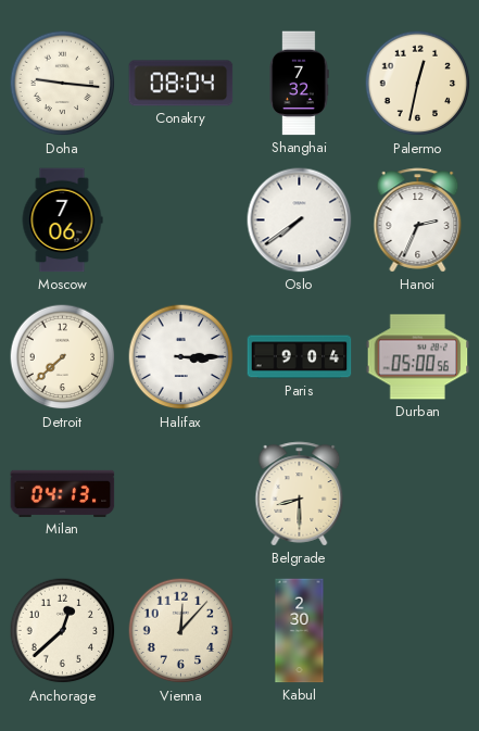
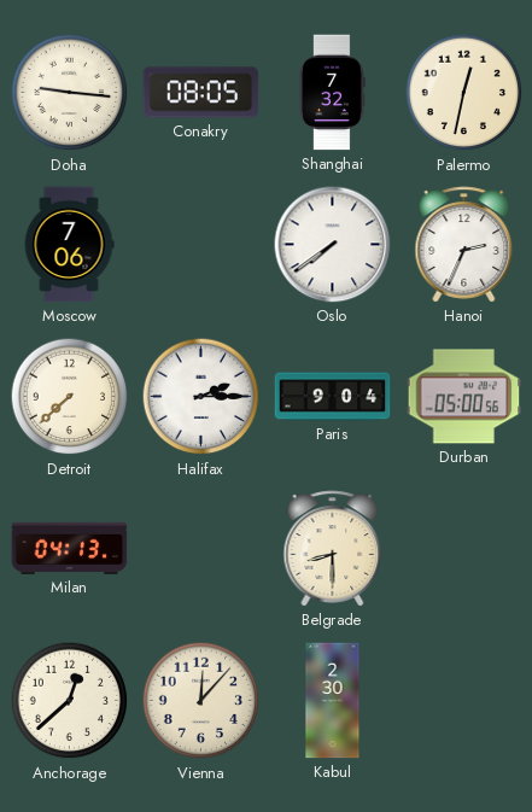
Conakry: 08:04 -> 08:05
Halifax: 3:15 -> 2:15
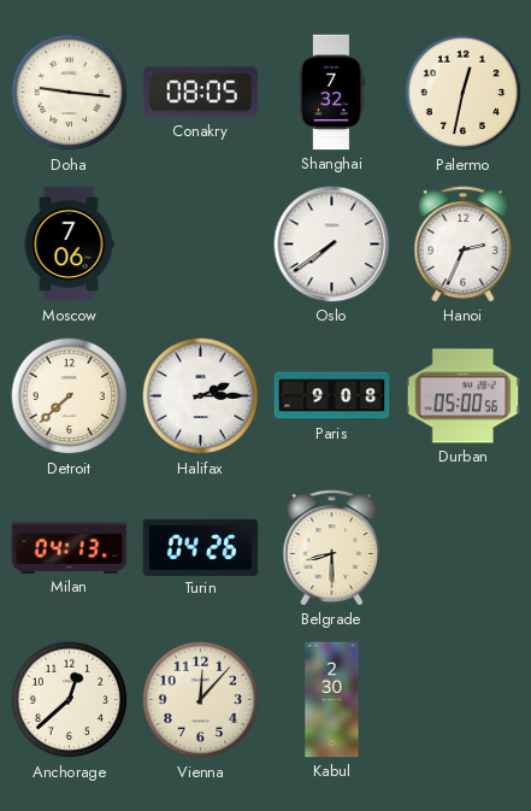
Paris: 9:04 -> 9:08
Turin: none -> 04:26
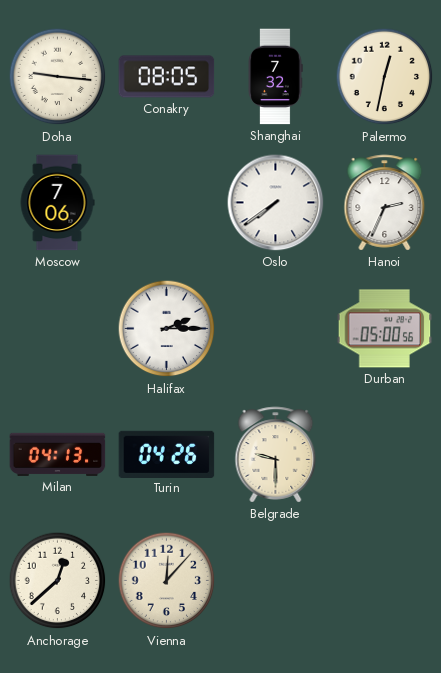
Detroit: 7:38 -> none
Paris: 9:08 -> none
Belgrade: 8:30 -> 9:30
Kabul: 2:30 -> none
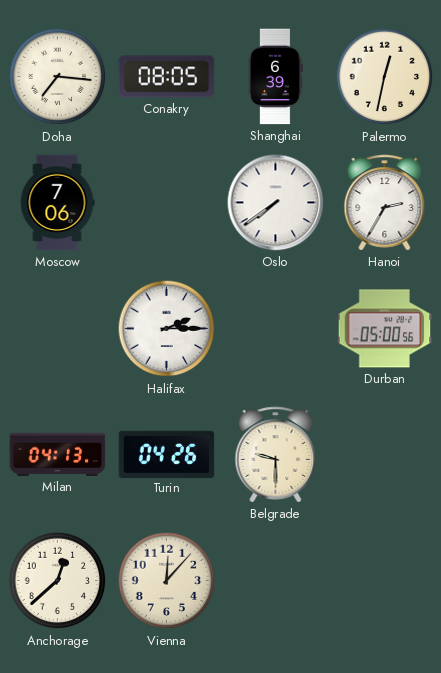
Doha: 9:16 -> 7:16
Shanghai: 7:32 -> 6:39
Hanoi: 2:34 -> 2:35
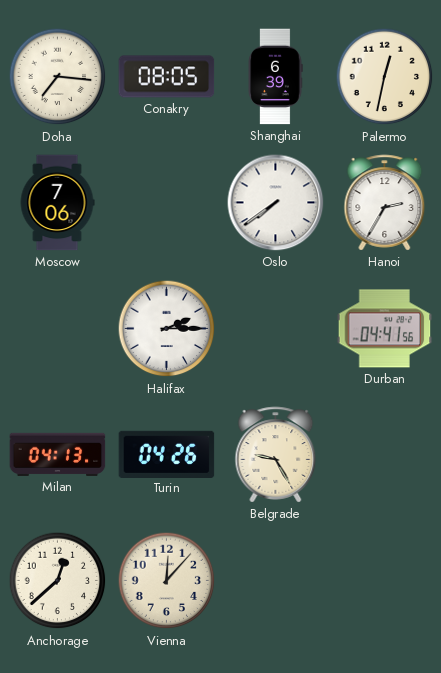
Durban: 05:00 -> 04:41
Belgrade: 9:30 -> 9:25
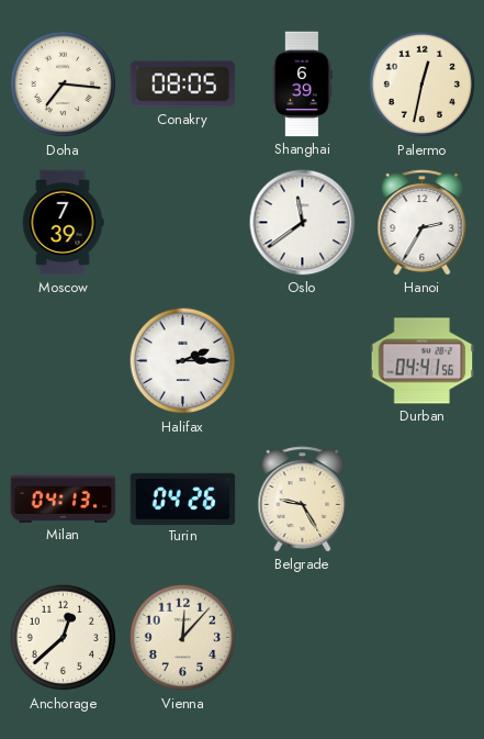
Moscow: 7:06 -> 7:39
Oslo: 7:39 -> 11:39
